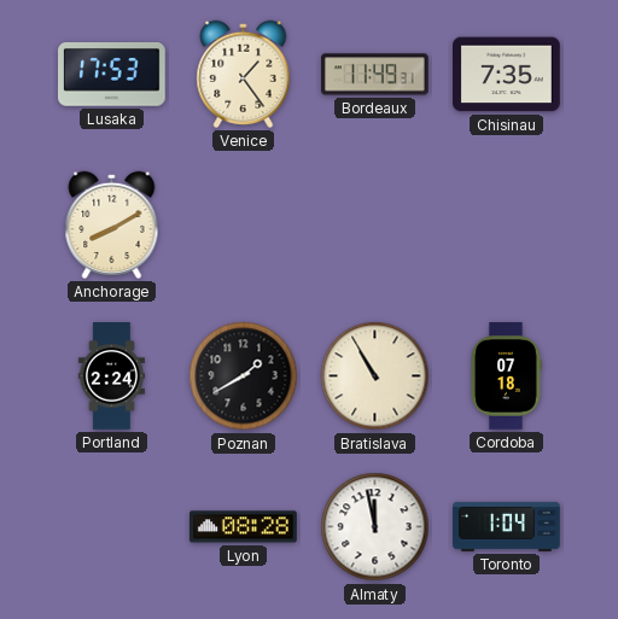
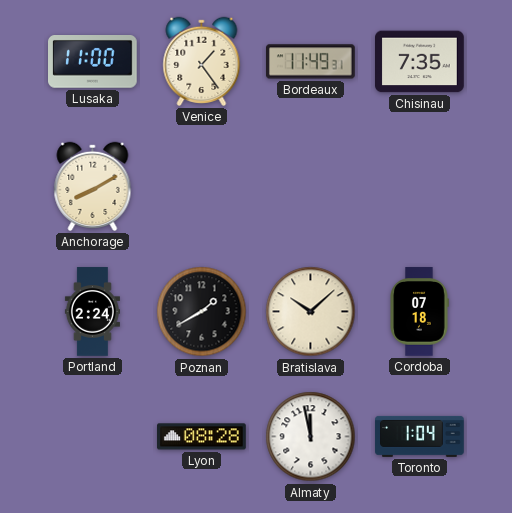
Lusaka: 17:53 -> 11:00
Bratislava: 10:55 -> 10:08
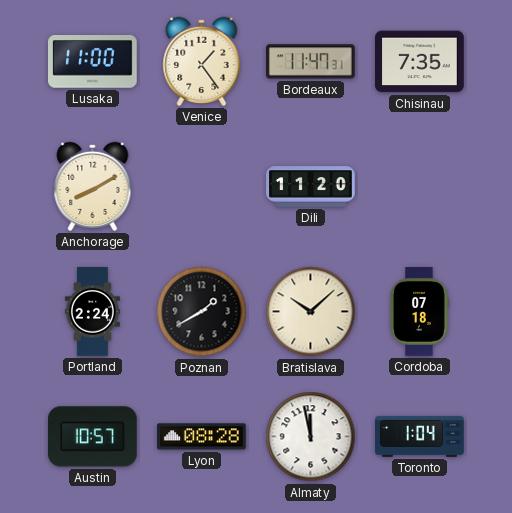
Bordeaux: 11:49 -> 11:47
Dili: none -> 11:20
Austin: none -> 10:57
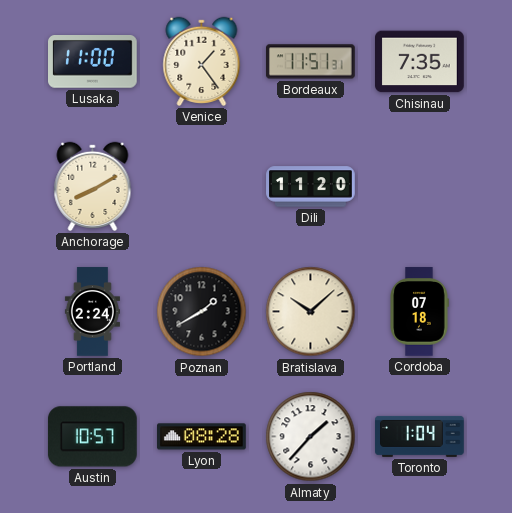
Bordeaux: 11:47 -> 11:51
Almaty: 11:58 -> 1:37
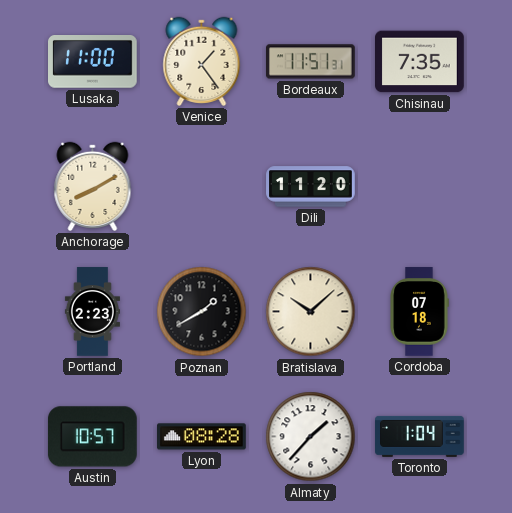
Portland: 2:24 -> 2:23
